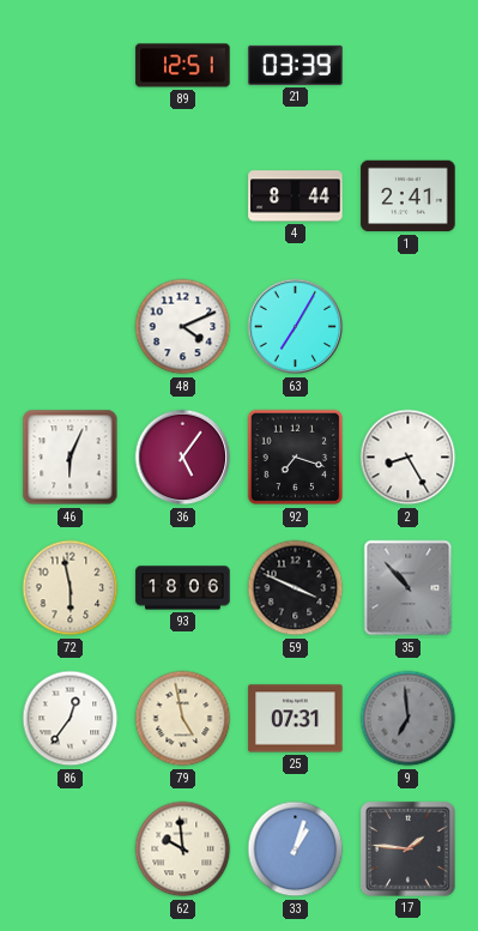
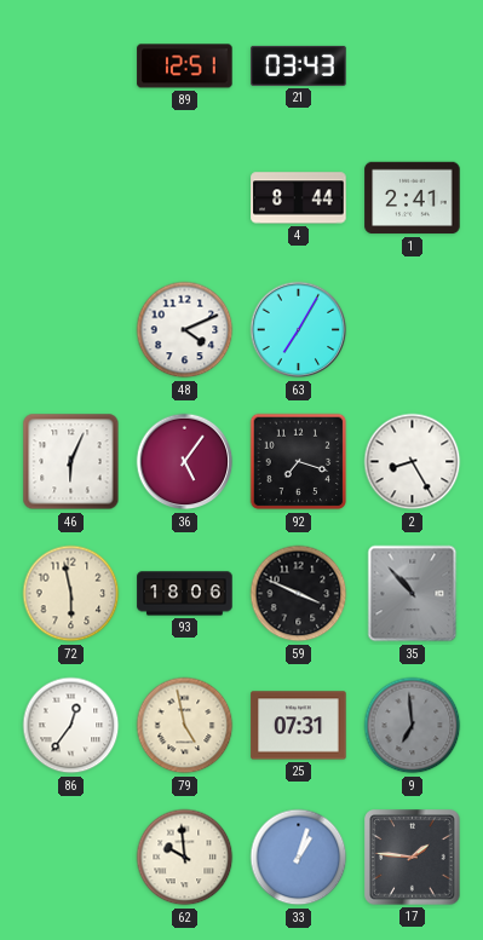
21: 03:39 -> 03:43
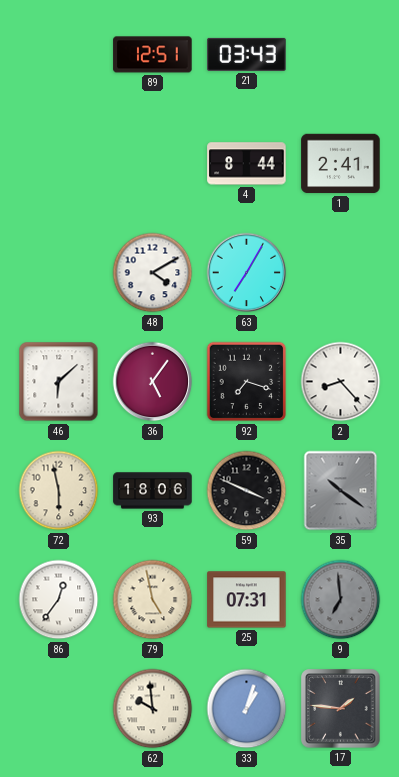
48: 4:11 -> 4:10
46: 6:04 -> 6:08
2: 8:25 -> 8:23
35: 10:53 -> 10:21
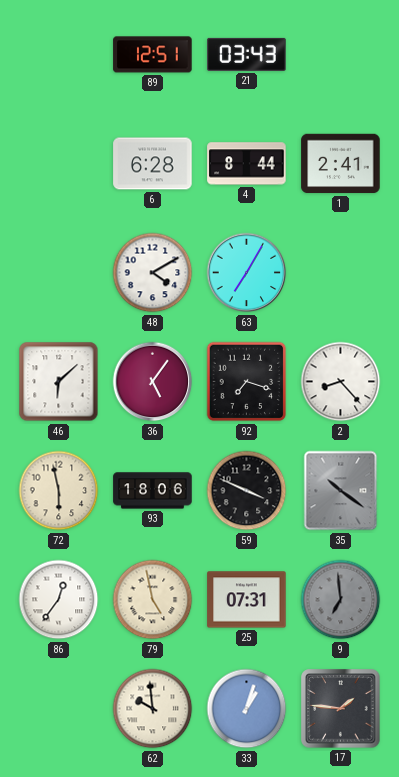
6: none -> 6:28
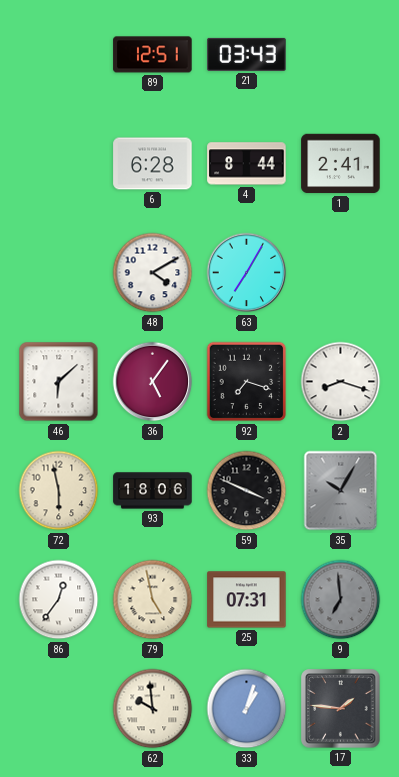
2: 8:23 -> 8:18
35: 10:21 -> 10:05
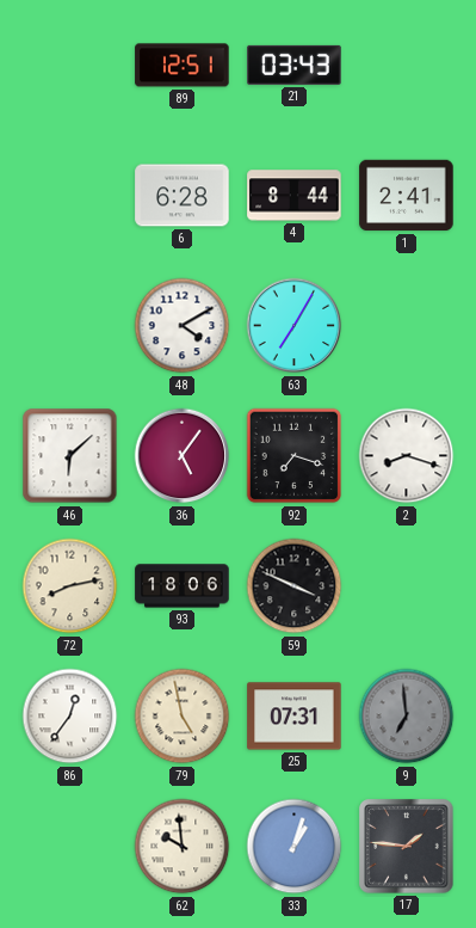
72: 5:58 -> 8:13
35: 10:05 -> none
